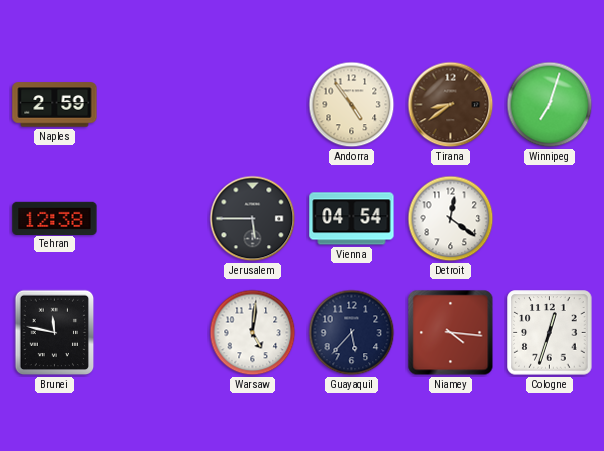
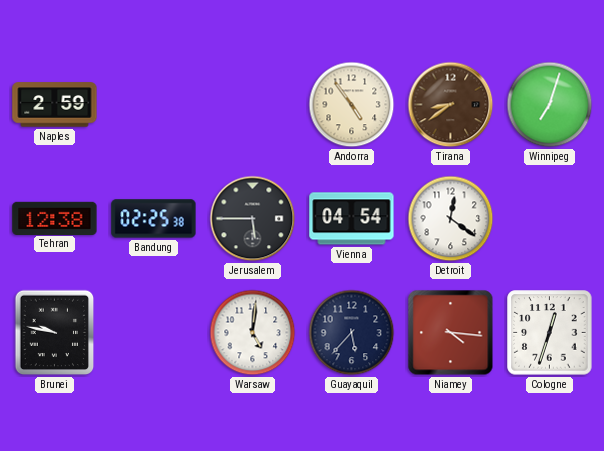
Bandung: none -> 02:25
Brunei: 11:47 -> 9:47
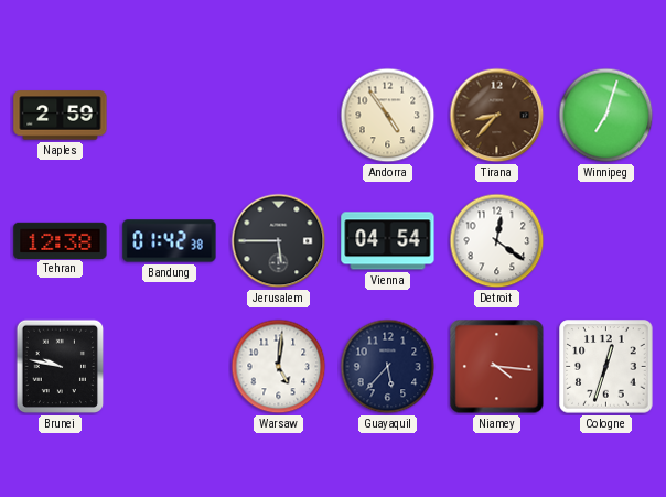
Tirana: 8:39 -> 8:37
Bandung: 02:25 -> 01:42
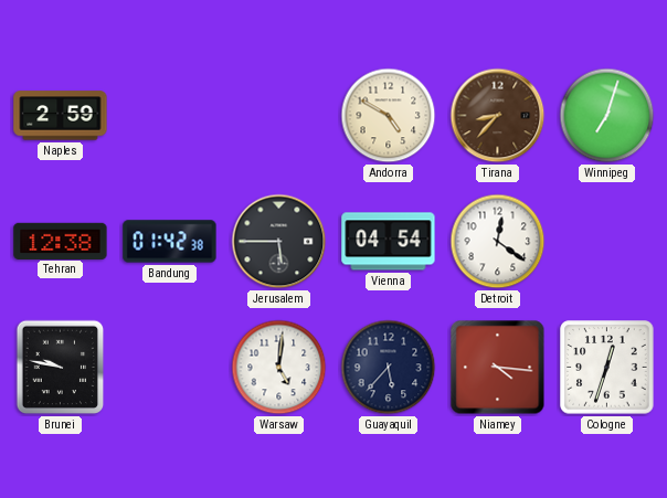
Andorra: 4:54 -> 4:50
